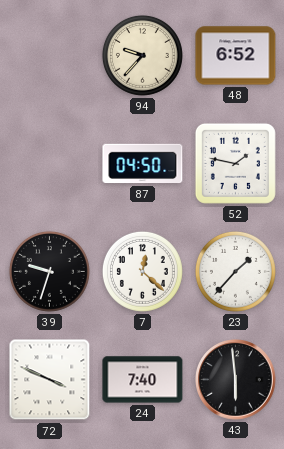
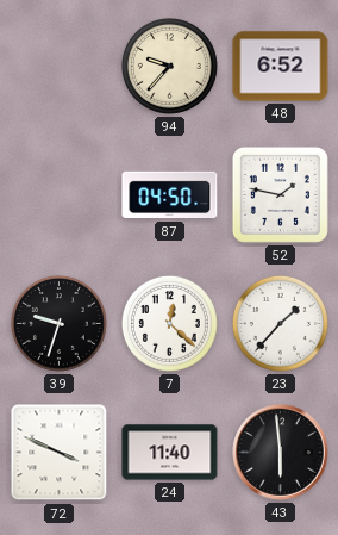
24: 7:40 -> 11:40
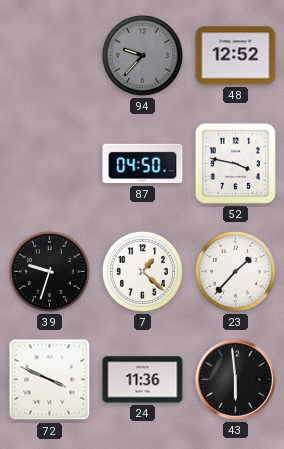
94 dial: cream -> grey
48: 6:52 -> 12:52
52: 1:47 -> 3:47
7: 12:22 -> 1:22
24: 11:40 -> 11:36
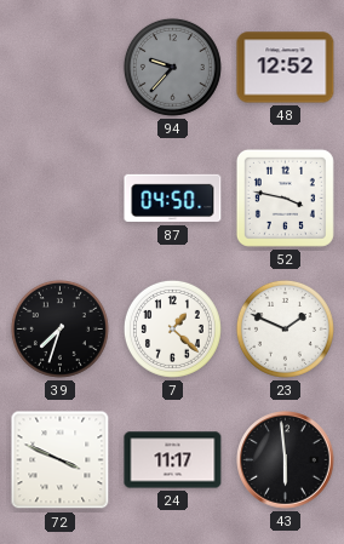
39: 9:33 -> 7:33
23: 1:37 -> 1:49
24: 11:36 -> 11:17
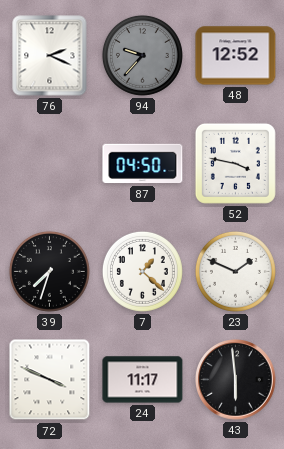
76: none -> 2:19
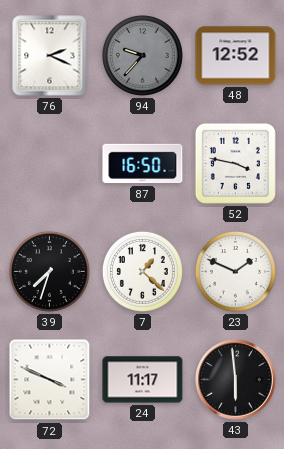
87: 04:50 -> 16:50
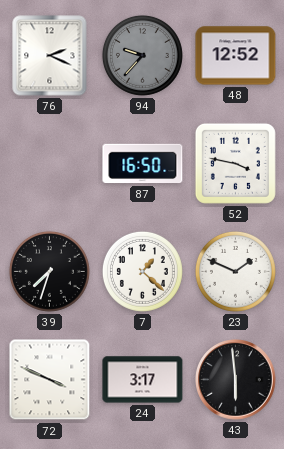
24: 11:17 -> 3:17
